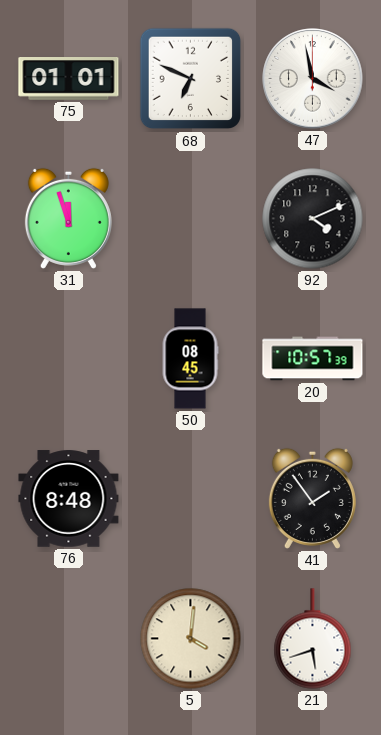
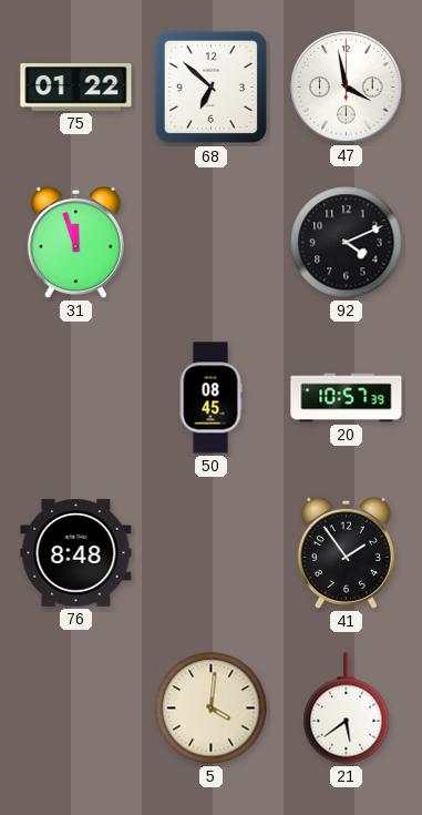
75: 01:01 -> 01:22
68: 6:49 -> 6:52
21: 5:42 -> 5:39
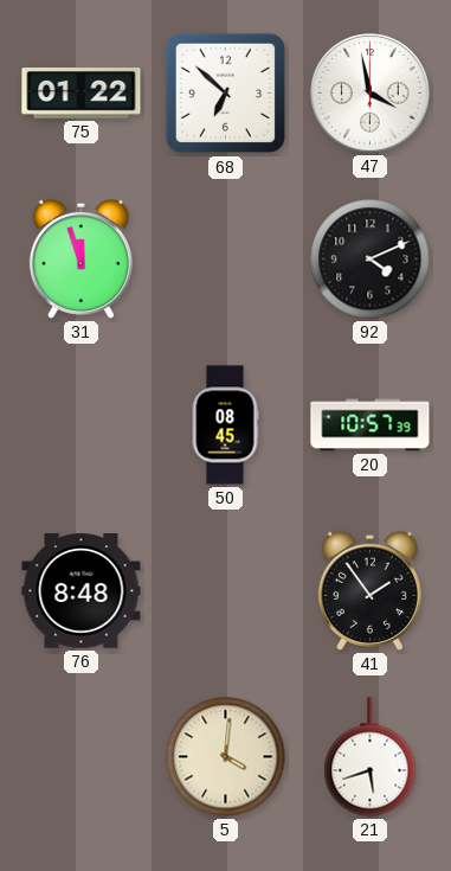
21: 5:39 -> 5:42
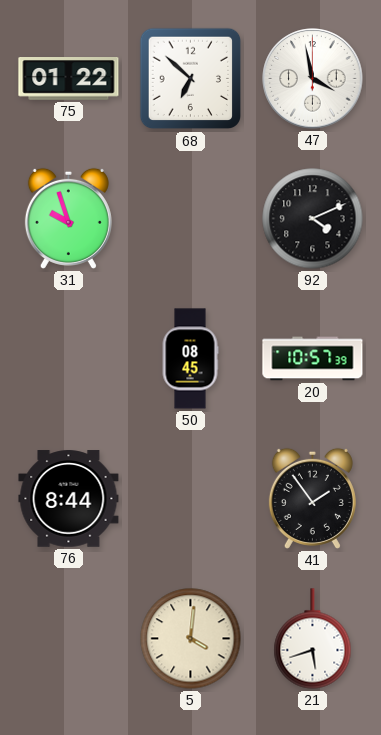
31: 11:57 -> 9:57
76: 8:48 -> 8:44
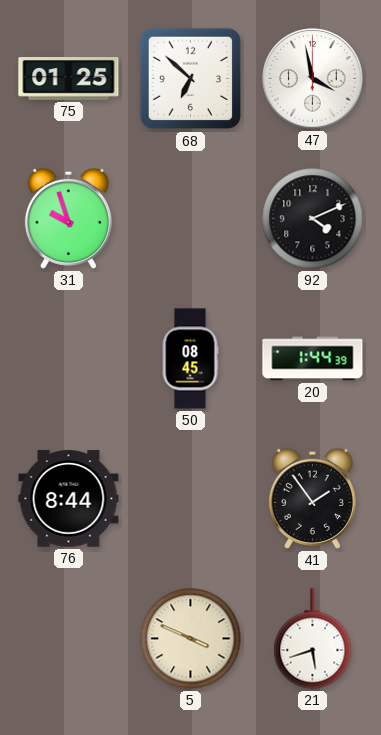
75: 01:22 -> 01:25
20: 10:57 -> 1:44
5: 4:01 -> 3:49
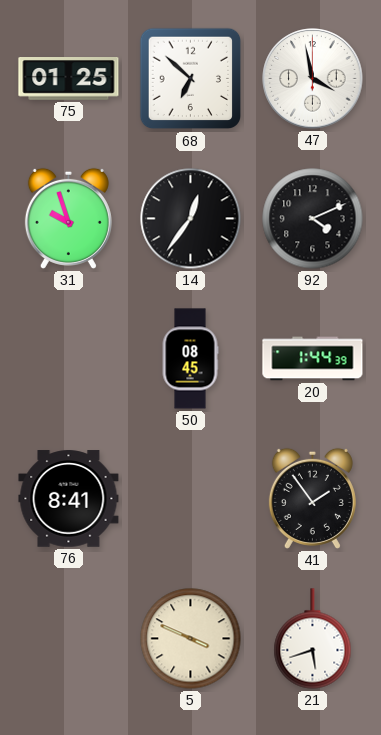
14: none -> 12:36
76: 8:44 -> 8:41
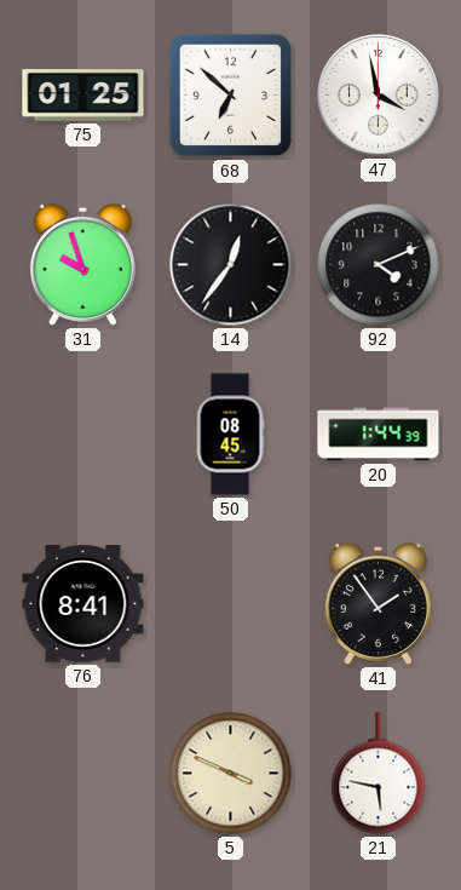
21: 5:42 -> 5:47
